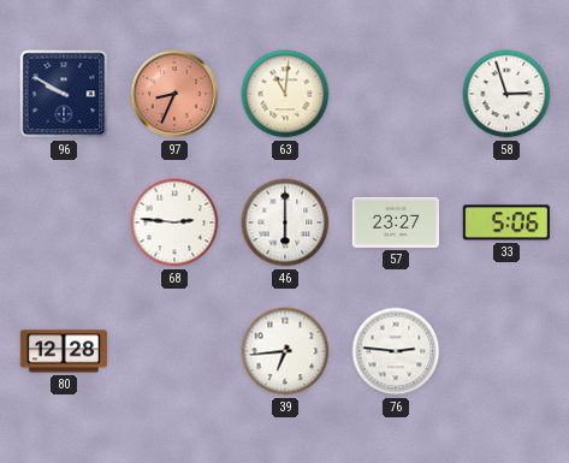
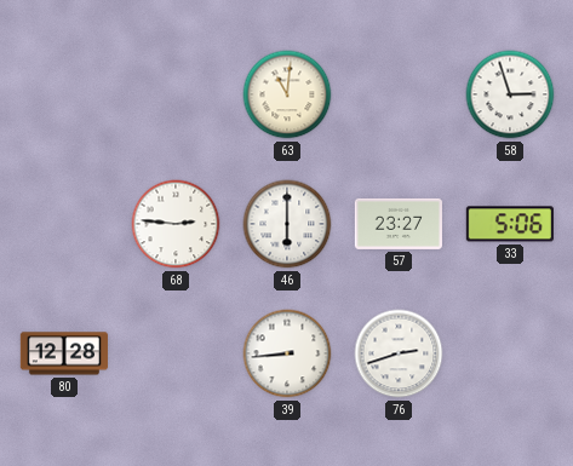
96: 9:50 -> none
97: 8:34 -> none
39: 6:44 -> 8:44
76: 2:46 -> 2:42
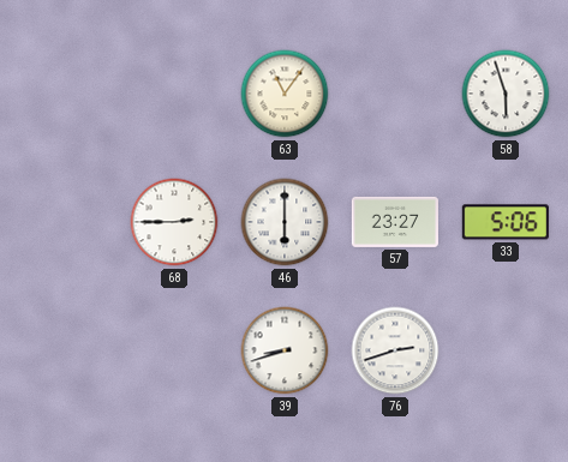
63: 11:01 -> 11:06
58: 2:57 -> 5:57
68: 2:46 -> 2:45
80: 12:28 -> none
39: 8:44 -> 8:42
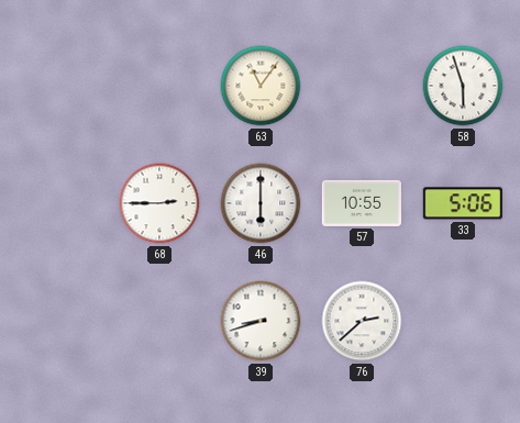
57: 23:27 -> 10:55
76: 2:42 -> 2:38
